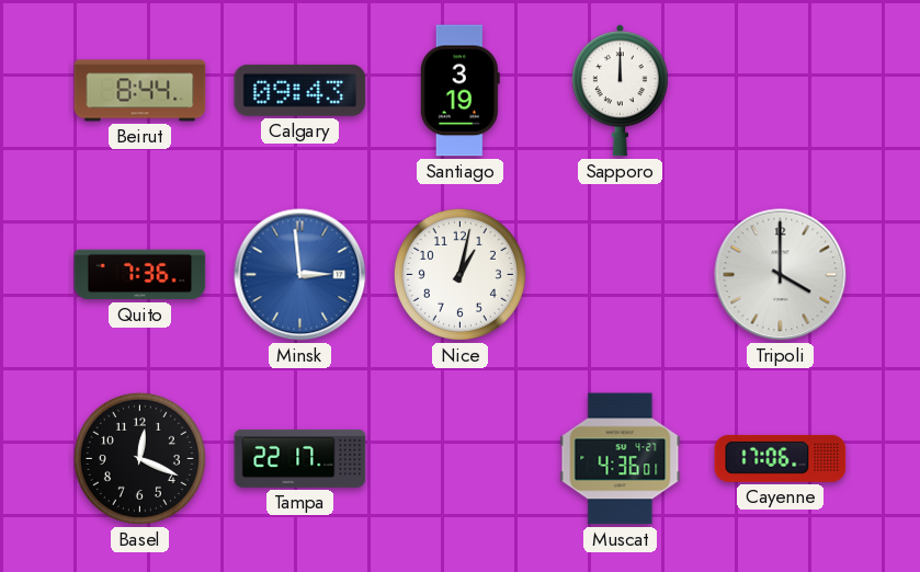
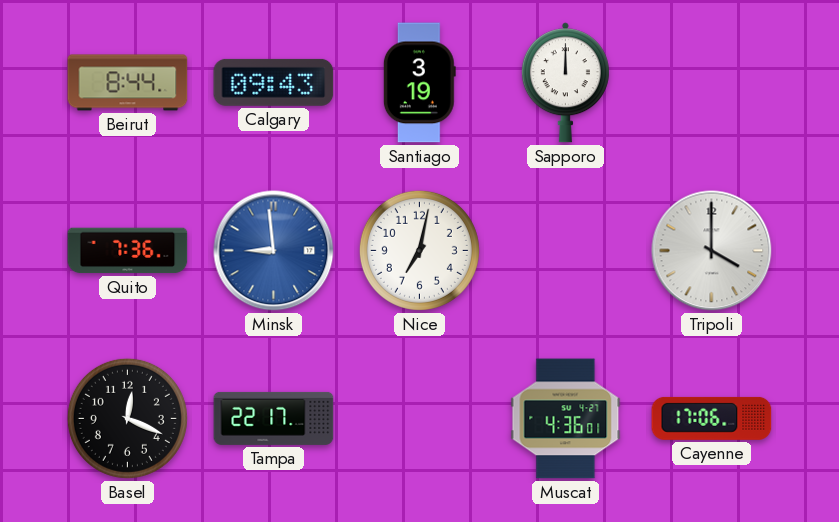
Minsk: 2:59 -> 8:59
Nice: 1:02 -> 7:02
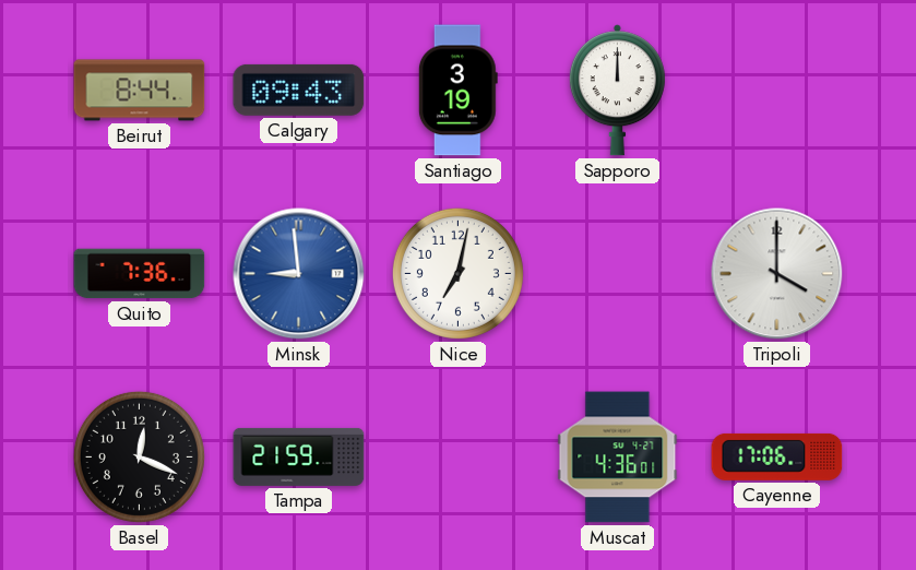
Tampa: 22:17 -> 21:59
